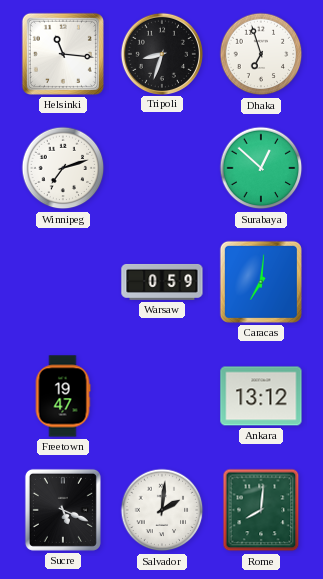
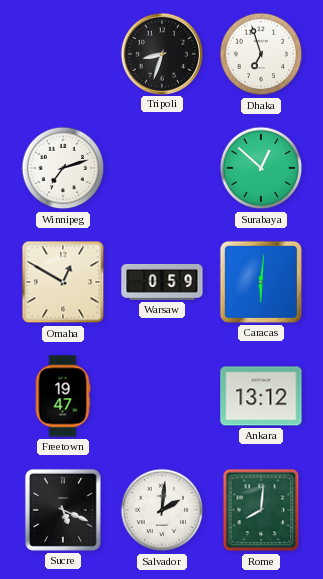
Helsinki: 11:16 -> none
Omaha: none -> 12:50
Caracas: 7:01 -> 6:01
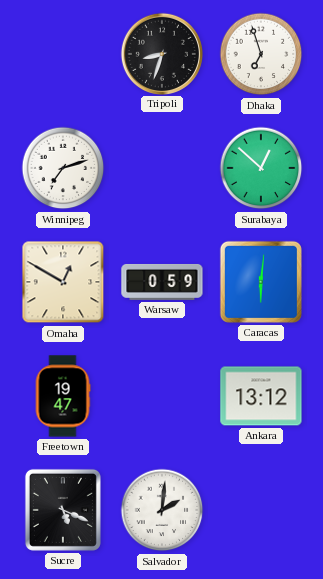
Rome: 8:01 -> none
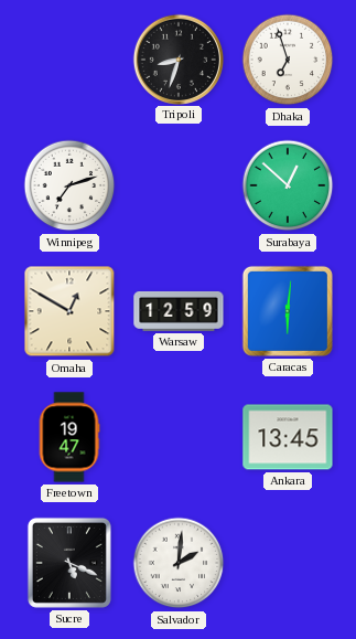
Warsaw: 0:59 -> 12:59
Ankara: 13:12 -> 13:45
